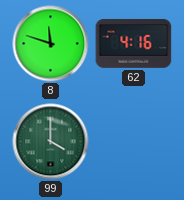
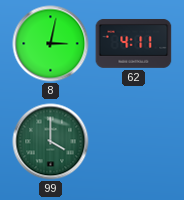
8: 11:48 -> 3:02
62: 4:16 -> 4:11
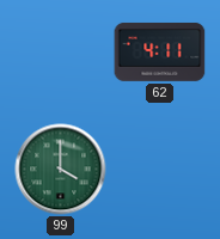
8: 3:02 -> none
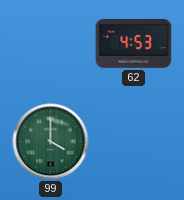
62: 4:11 -> 4:53
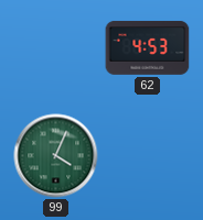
99: 4:00 -> 4:04
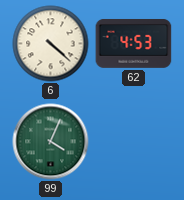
6: none -> 4:22
